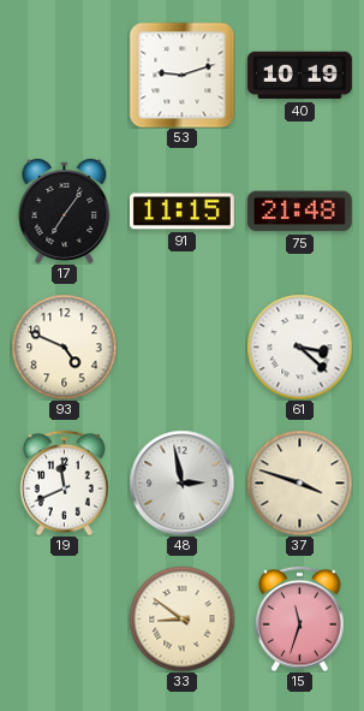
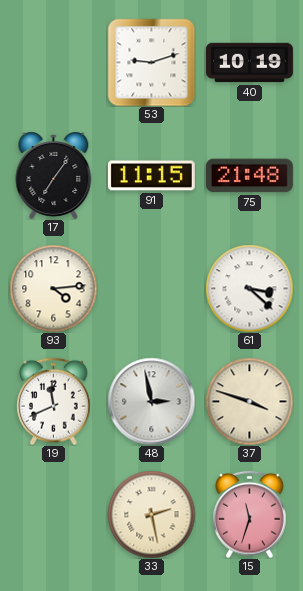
93: 4:49 -> 4:14
33: 8:51 -> 2:28
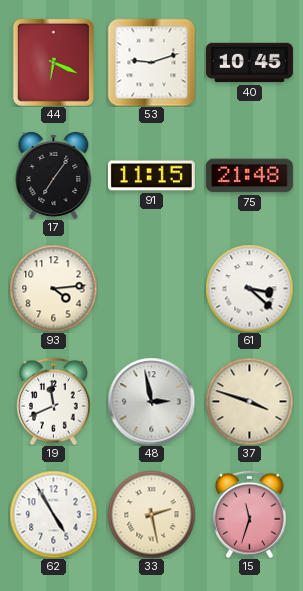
44: none -> 6:19
40: 10:19 -> 10:45
62: none -> 4:55
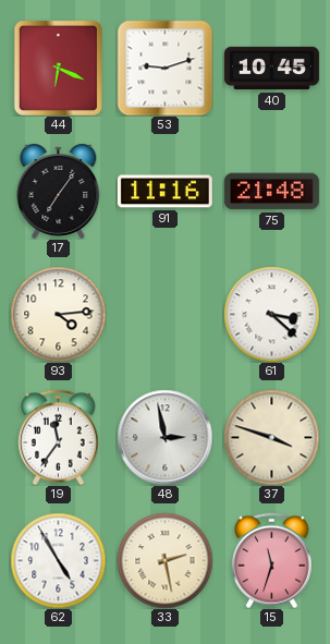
91: 11:15 -> 11:16
19: 11:41 -> 11:36
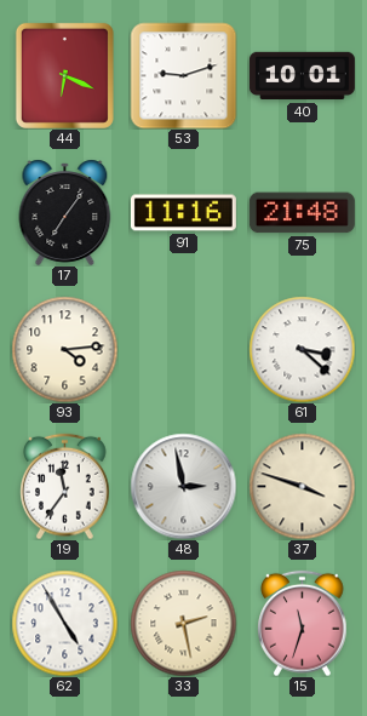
40: 10:45 -> 10:01
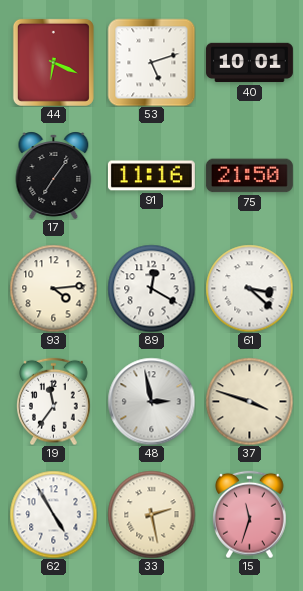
53: 9:12 -> 5:12
75: 21:48 -> 21:50
89: none -> 12:20
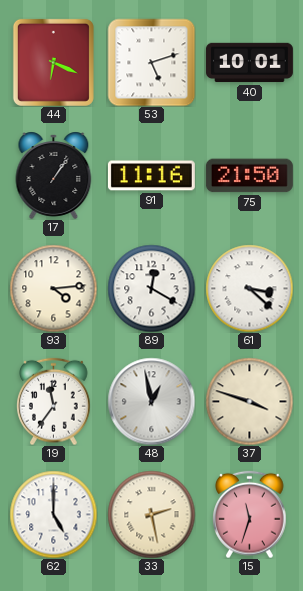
17: 7:06 -> 1:06
48: 2:58 -> 12:58
62: 4:55 -> 5:00
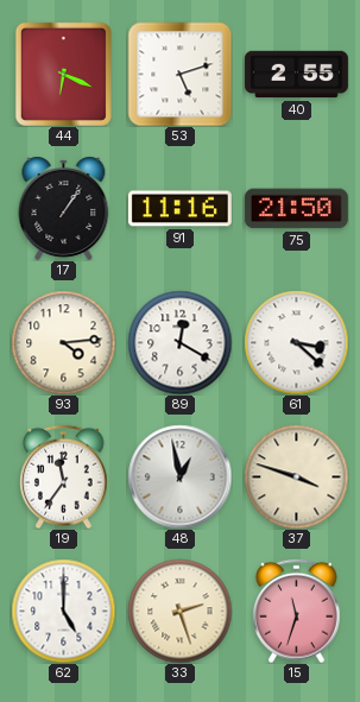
40: 10:01 -> 2:55
33: 2:28 -> 2:27
